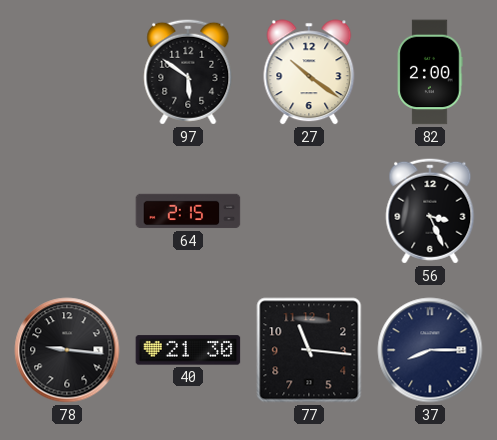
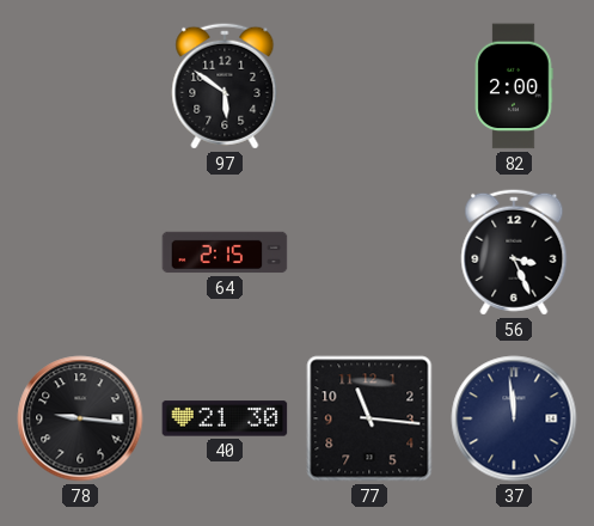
27: 10:21 -> none
37: 8:15 -> 11:59
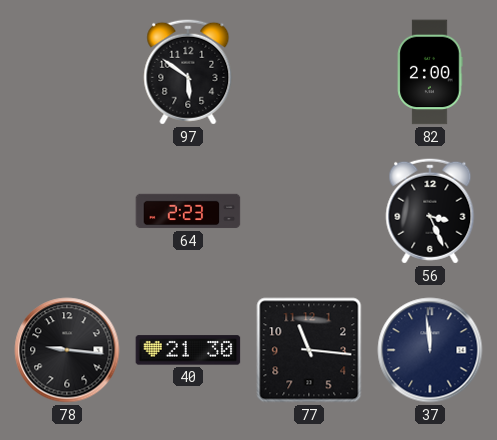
64: 2:15 -> 2:23
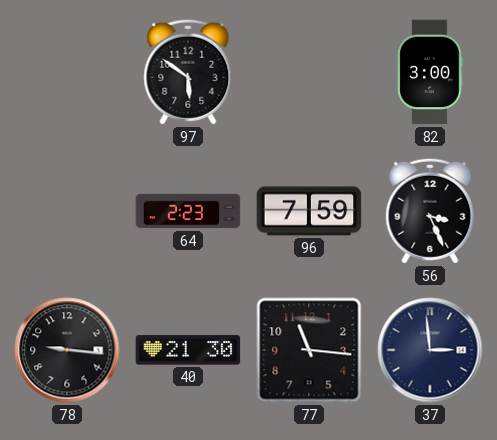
82: 2:00 -> 3:00
96: none -> 7:59
37: 11:59 -> 2:59
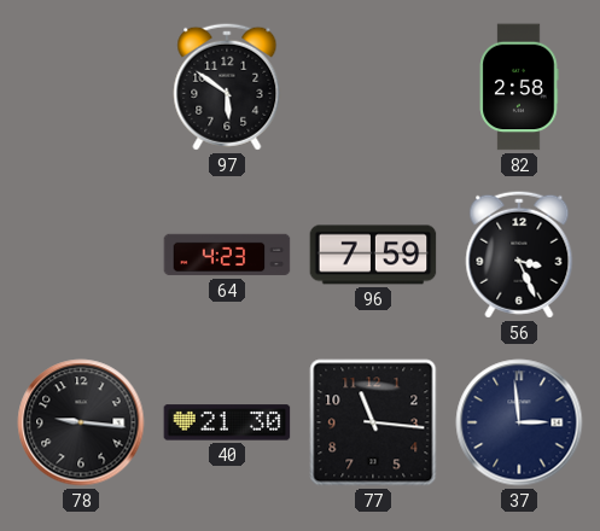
82: 3:00 -> 2:58
64: 2:23 -> 4:23
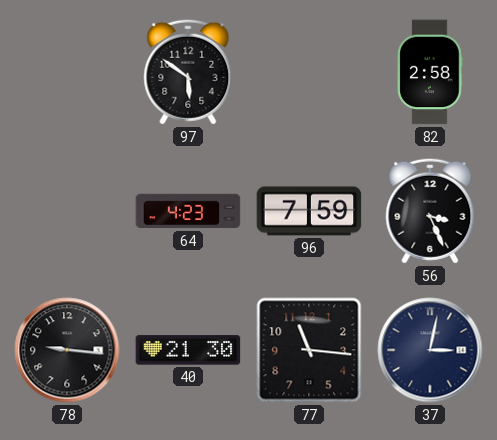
37: 2:59 -> 3:02
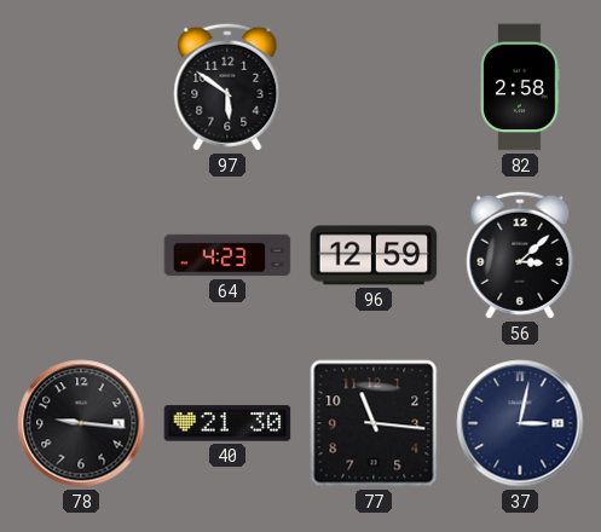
96: 7:59 -> 12:59
56: 3:26 -> 3:08
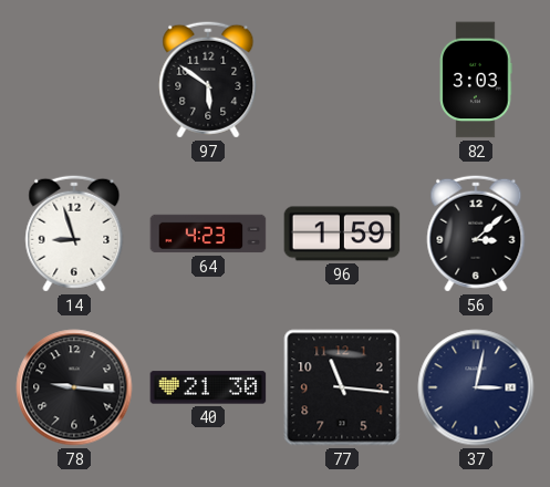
82: 2:58 -> 3:03
14: none -> 8:57
96: 12:59 -> 1:59
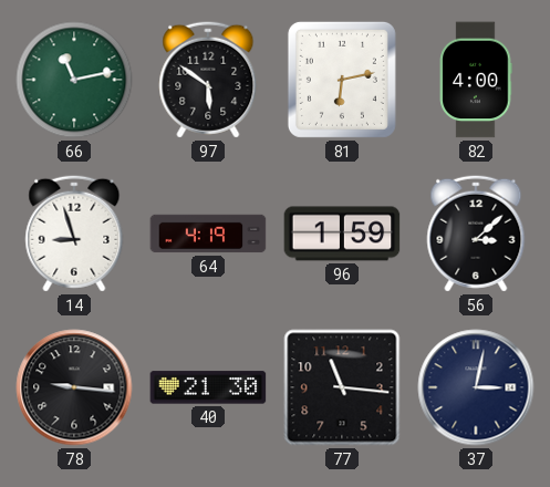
66: none -> 11:13
81: none -> 6:13
82: 3:03 -> 4:00
64: 4:23 -> 4:19
